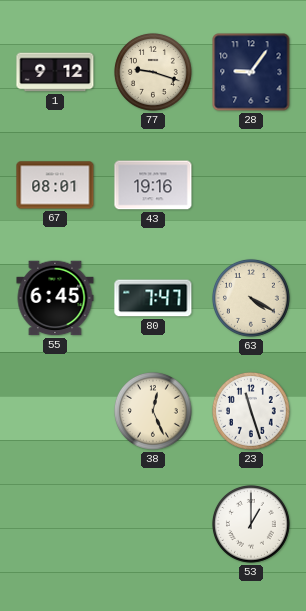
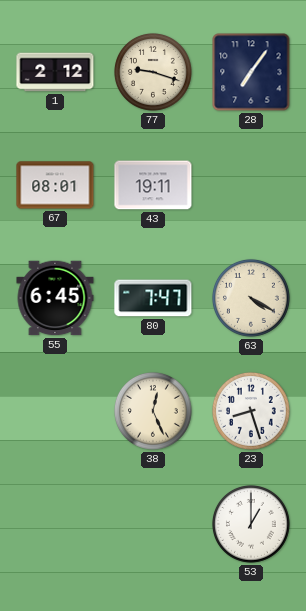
1: 9:12 -> 2:12
28: 9:06 -> 7:06
43: 19:16 -> 19:11
23: 11:27 -> 8:27
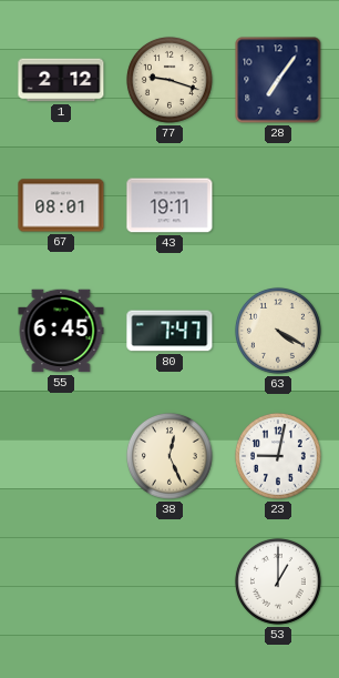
23: 8:27 -> 9:02
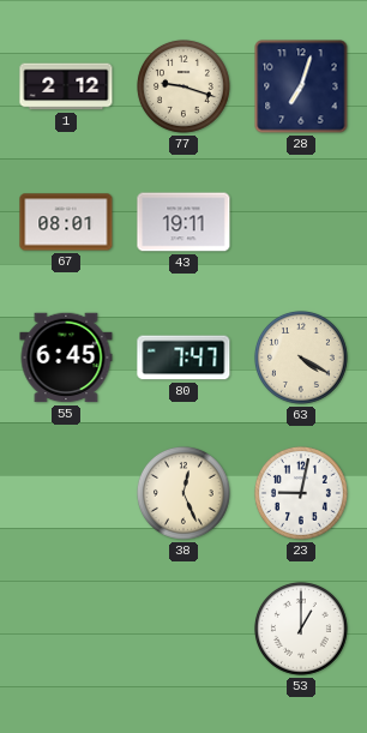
28: 7:06 -> 7:03
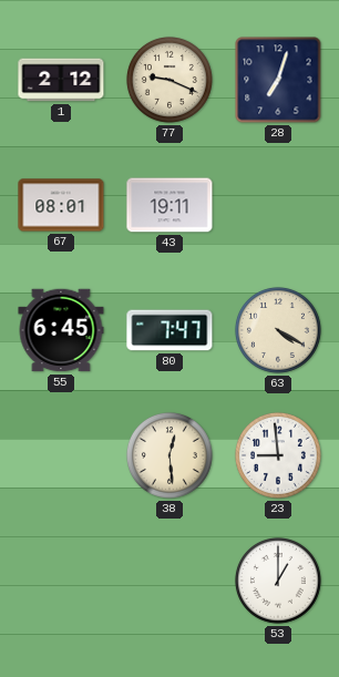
77: 9:18 -> 9:19
38: 12:26 -> 12:29
23: 9:02 -> 8:59
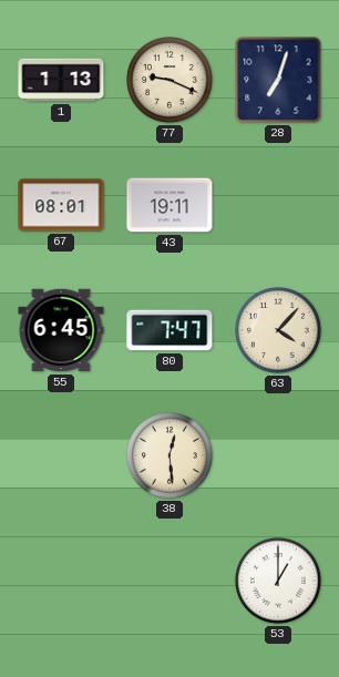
1: 2:12 -> 1:13
63: 4:20 -> 4:07
23: 8:59 -> none
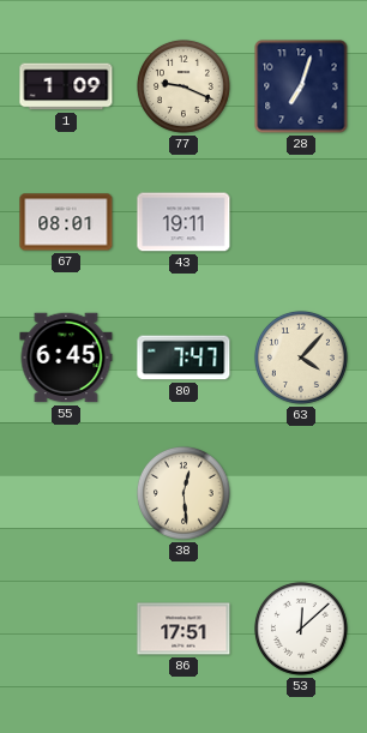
1: 1:13 -> 1:09
86: none -> 17:51
53: 1:00 -> 12:08
